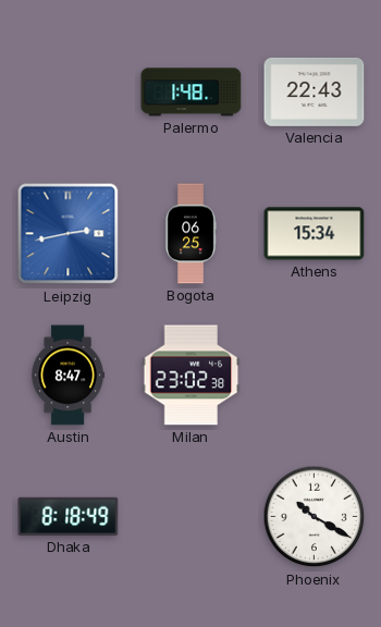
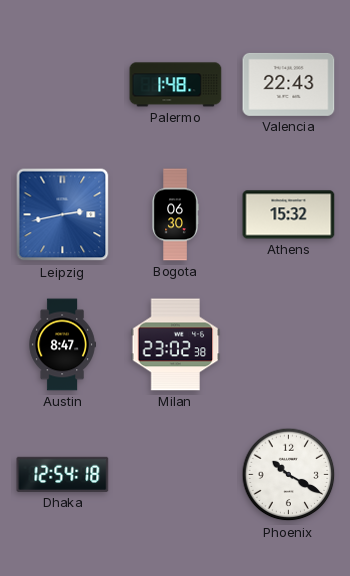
Bogota: 06:25 -> 06:30
Athens: 15:34 -> 15:32
Dhaka: 8:18 -> 12:54
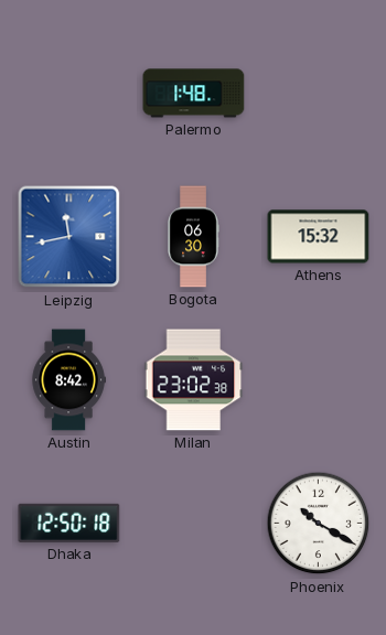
Valencia: 22:43 -> none
Leipzig: 2:43 -> 11:43
Austin: 8:47 -> 8:42
Dhaka: 12:54 -> 12:50
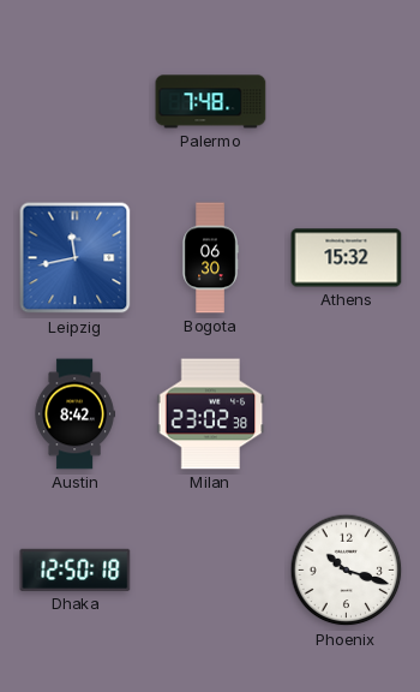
Palermo: 1:48 -> 7:48
Phoenix: 10:20 -> 10:18
